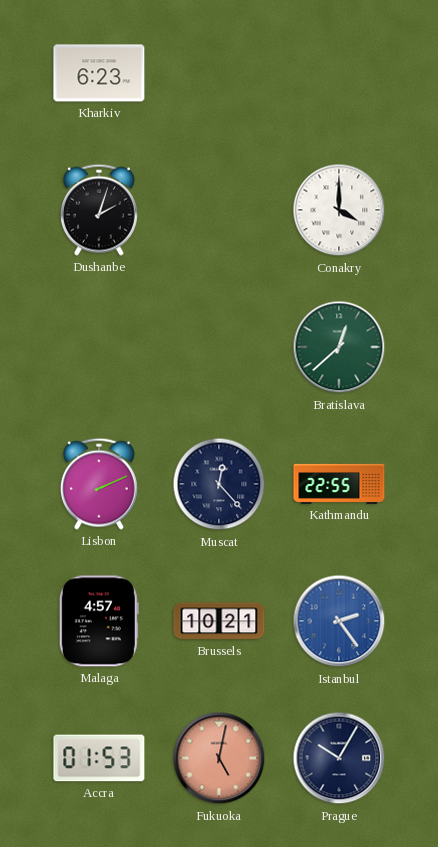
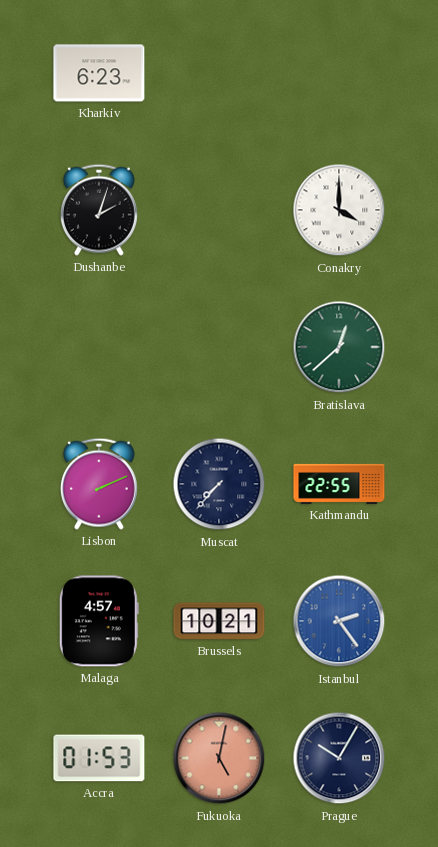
Muscat: 12:23 -> 7:37
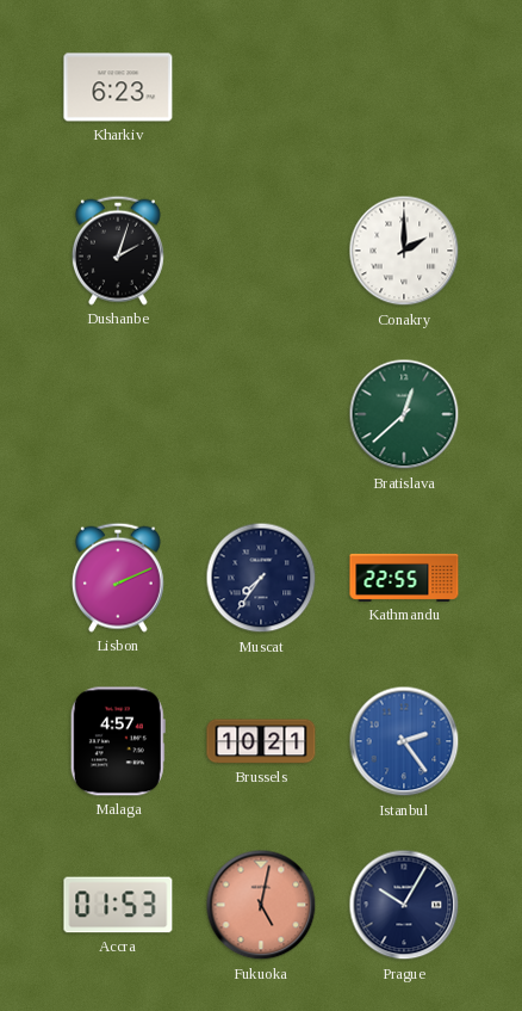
Conakry: 4:00 -> 2:00
Muscat: 7:37 -> 7:36
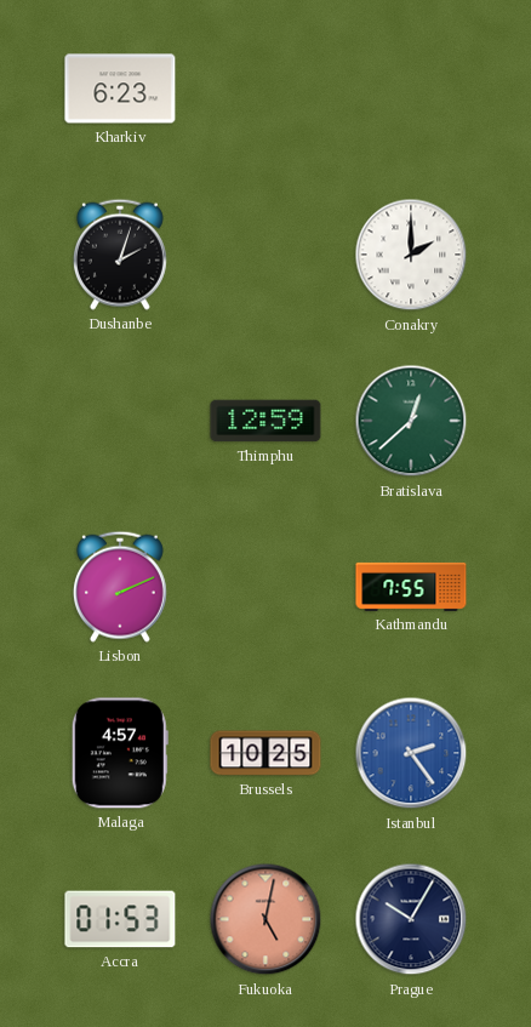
Thimphu: none -> 12:59
Muscat: 7:36 -> none
Kathmandu: 22:55 -> 7:55
Brussels: 10:21 -> 10:25
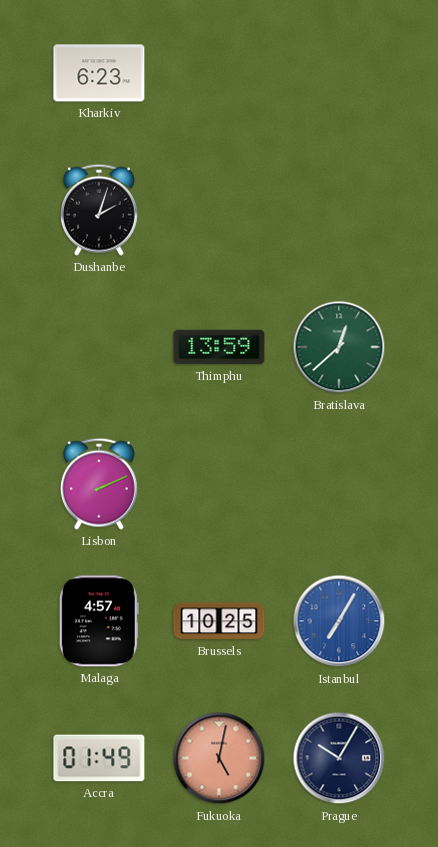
Conakry: 2:00 -> none
Thimphu: 12:59 -> 13:59
Kathmandu: 7:55 -> none
Istanbul: 2:24 -> 7:05
Accra: 01:53 -> 01:49
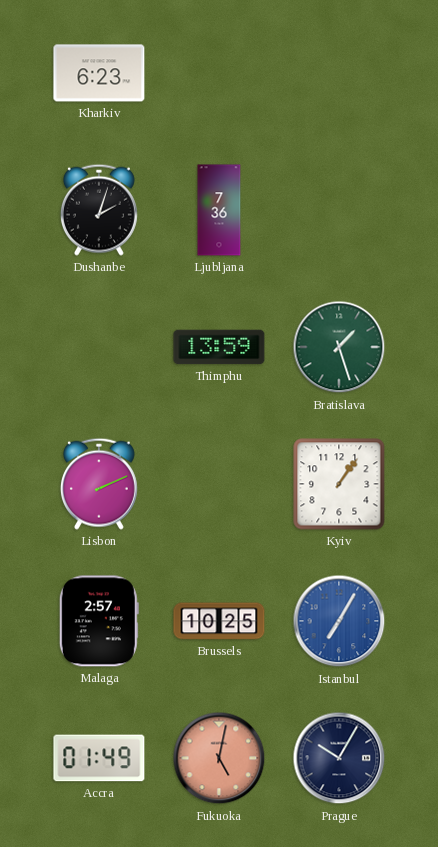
Ljubljana: none -> 7:36
Bratislava: 12:38 -> 1:27
Kyiv: none -> 1:06
Malaga: 4:57 -> 2:57
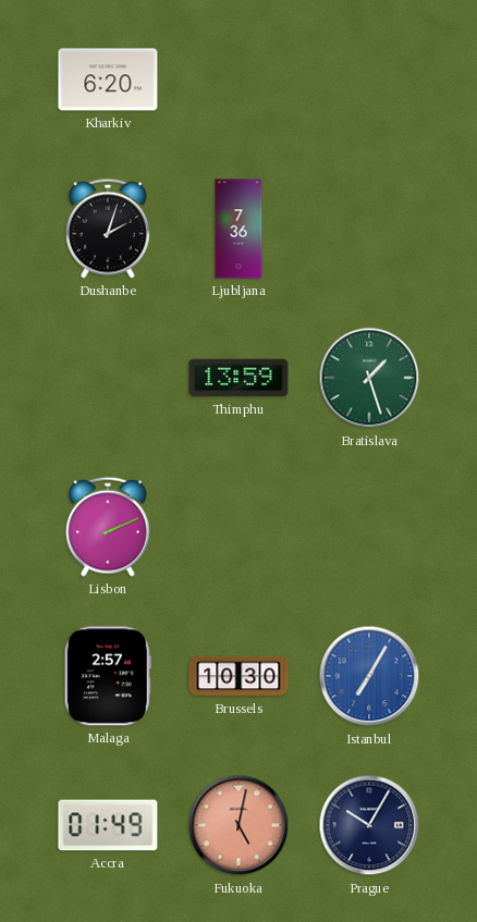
Kharkiv: 6:23 -> 6:20
Kyiv: 1:06 -> none
Brussels: 10:25 -> 10:30
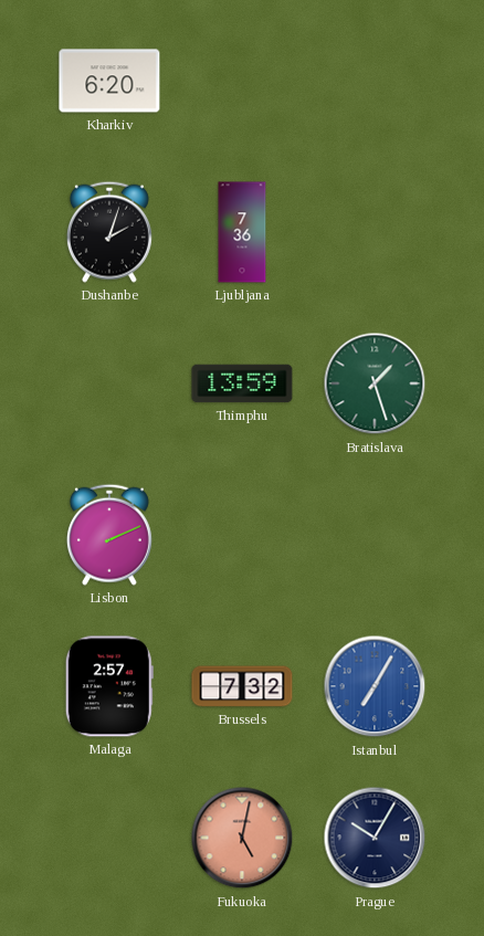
Brussels: 10:30 -> 7:32
Accra: 01:49 -> none
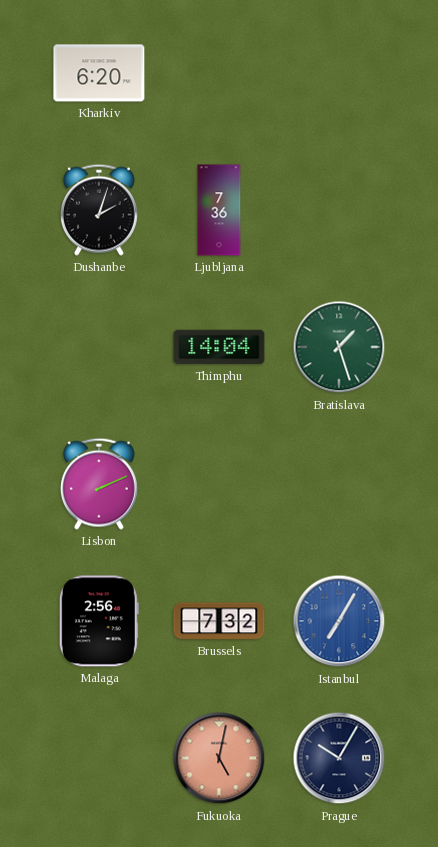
Thimphu: 13:59 -> 14:04
Malaga: 2:57 -> 2:56
